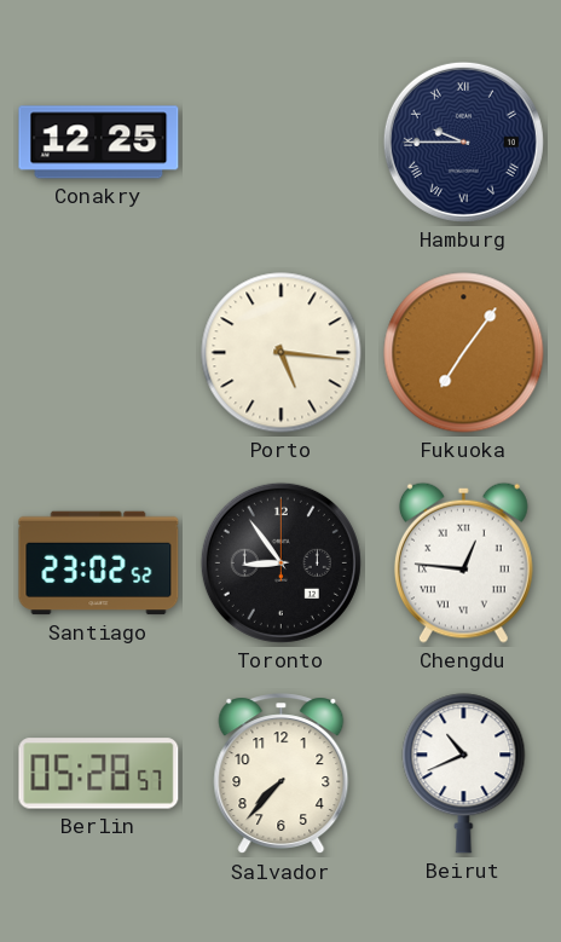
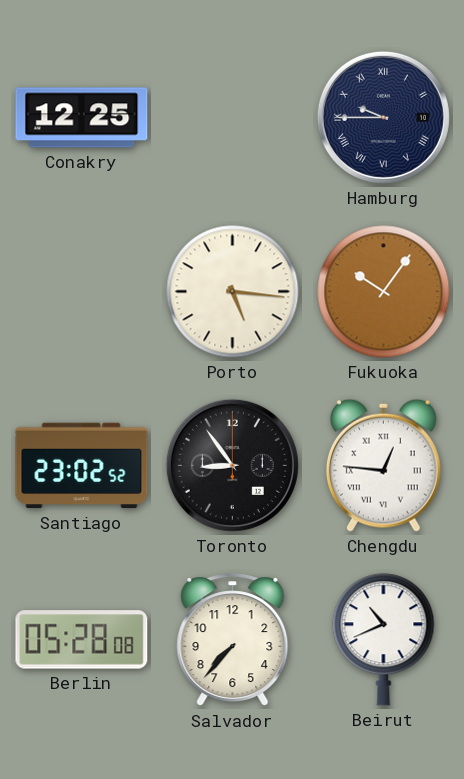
Fukuoka: 7:06 -> 10:06
Berlin: 05:28:57 -> 05:28:08
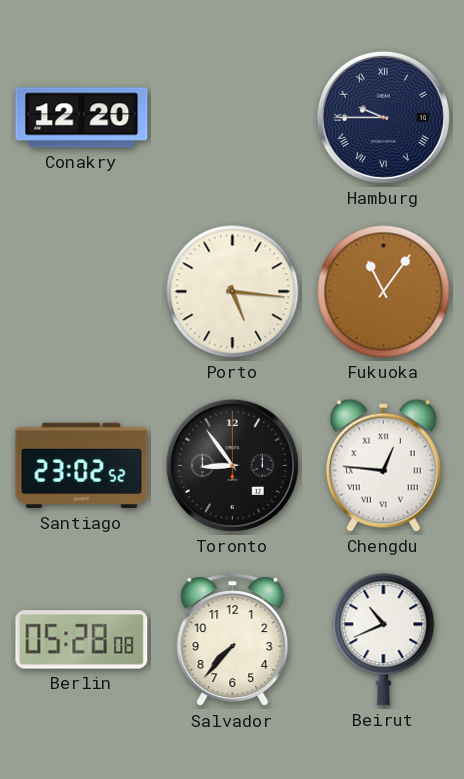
Conakry: 12:25 -> 12:20
Fukuoka: 10:06 -> 11:06
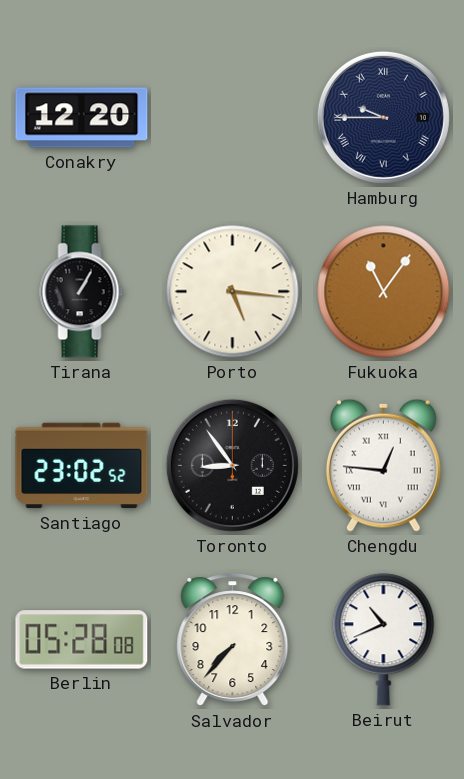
Tirana: none -> 1:05
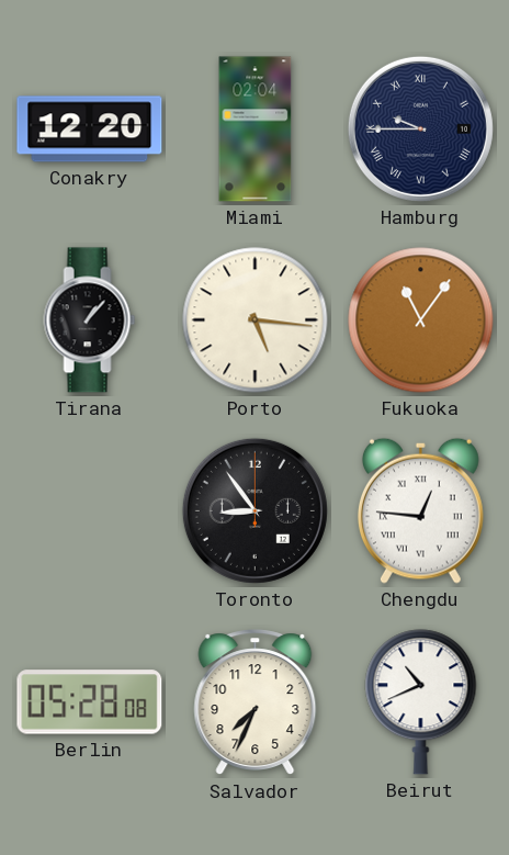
Miami: none -> 02:04
Tirana: 1:05 -> 1:07
Santiago: 23:02 -> none
Salvador: 7:37 -> 7:34
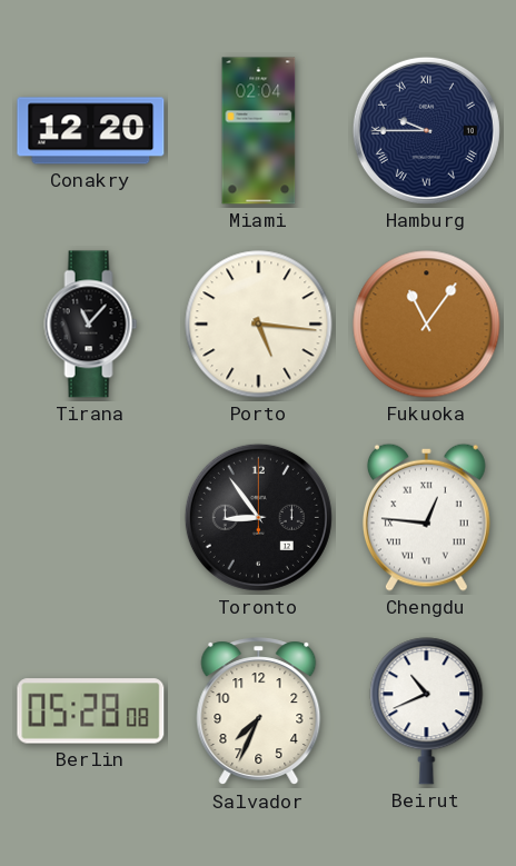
Tirana: 1:07 -> 11:07
